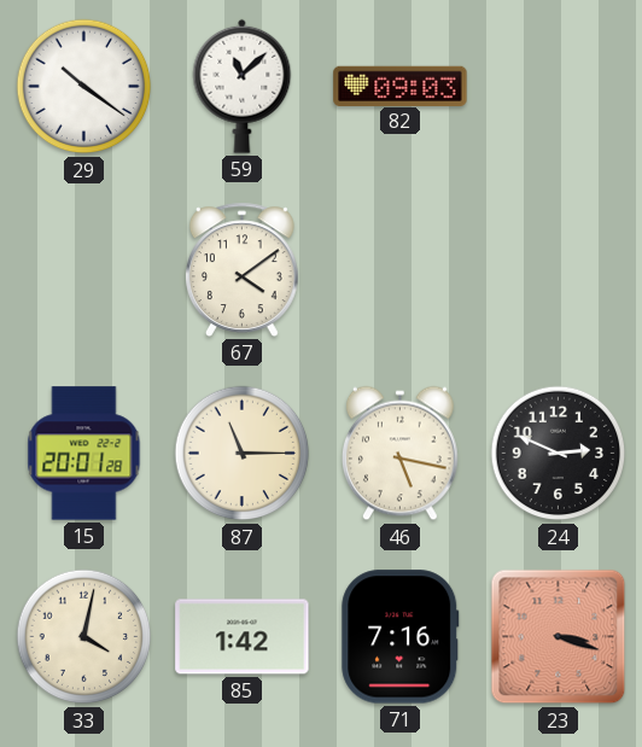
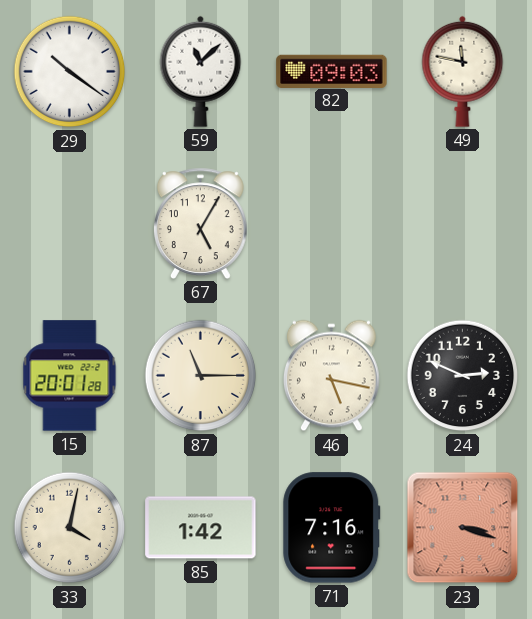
49: none -> 11:47
67: 4:09 -> 5:05
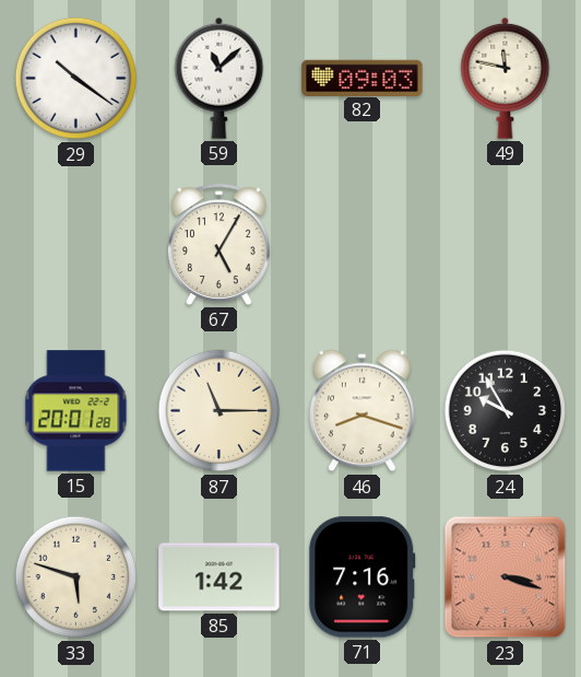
46: 5:17 -> 8:18
24: 2:49 -> 9:55
33: 4:02 -> 5:48
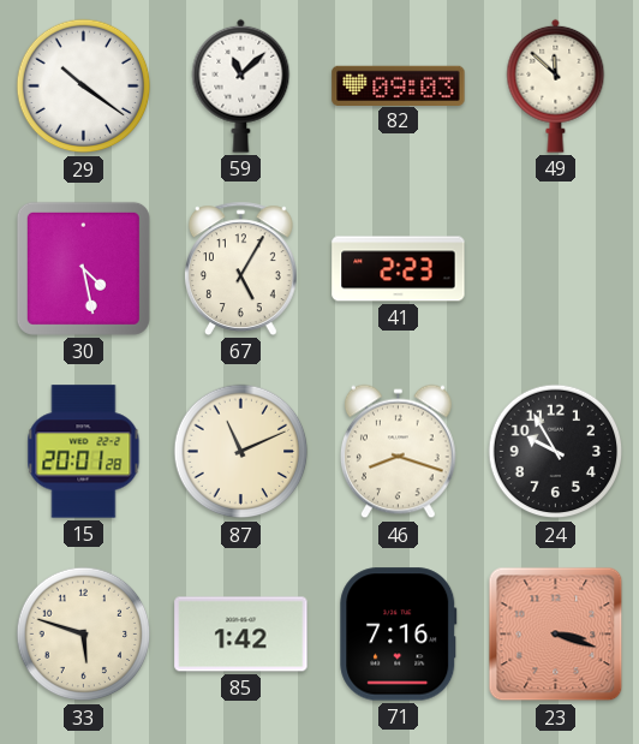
49: 11:47 -> 11:52
30: none -> 4:28
41: none -> 2:23
87: 11:15 -> 11:11
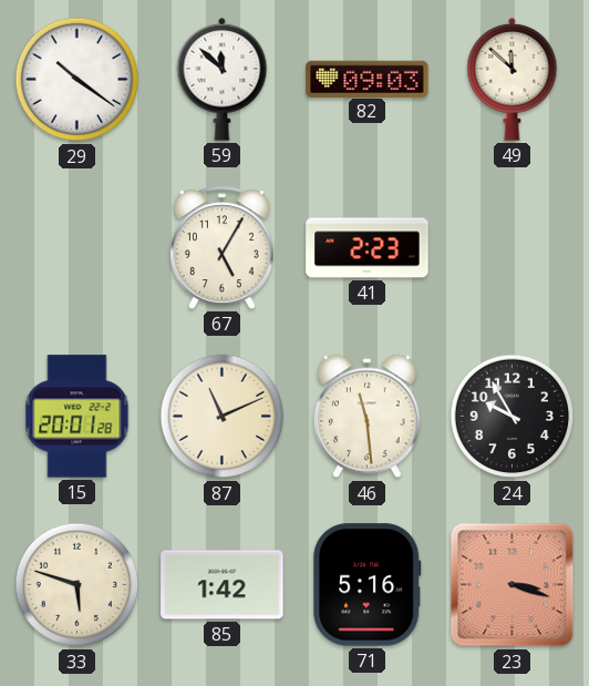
59: 11:08 -> 11:52
30: 4:28 -> none
46: 8:18 -> 11:29
71: 7:16 -> 5:16
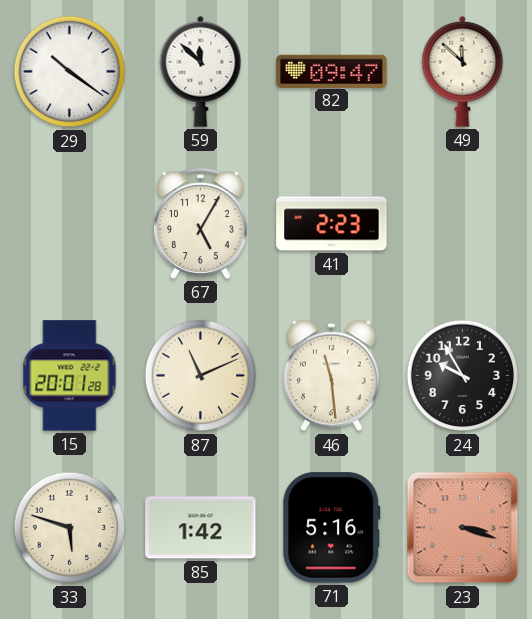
82: 09:03 -> 09:47
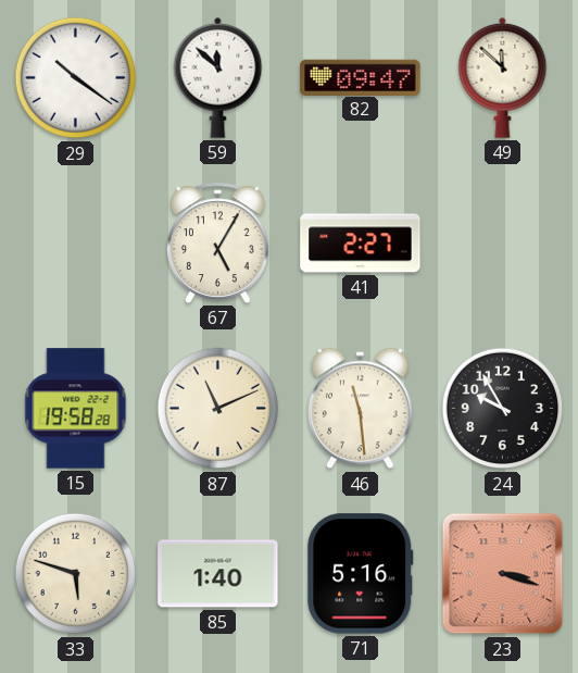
41: 2:23 -> 2:27
15: 20:01 -> 19:58
85: 1:42 -> 1:40
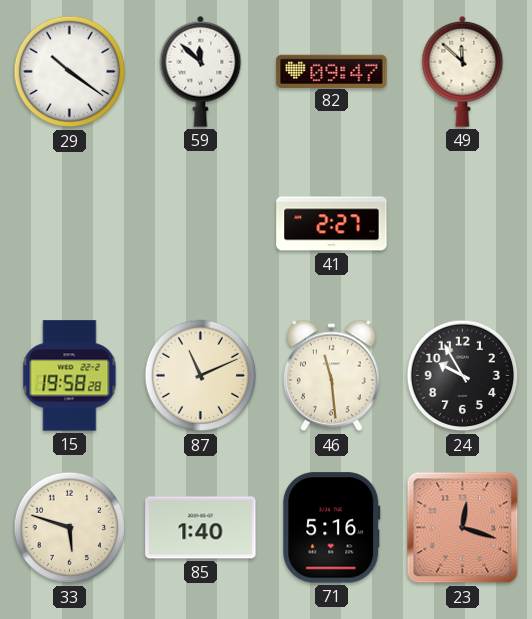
67: 5:05 -> none
23: 3:18 -> 12:18
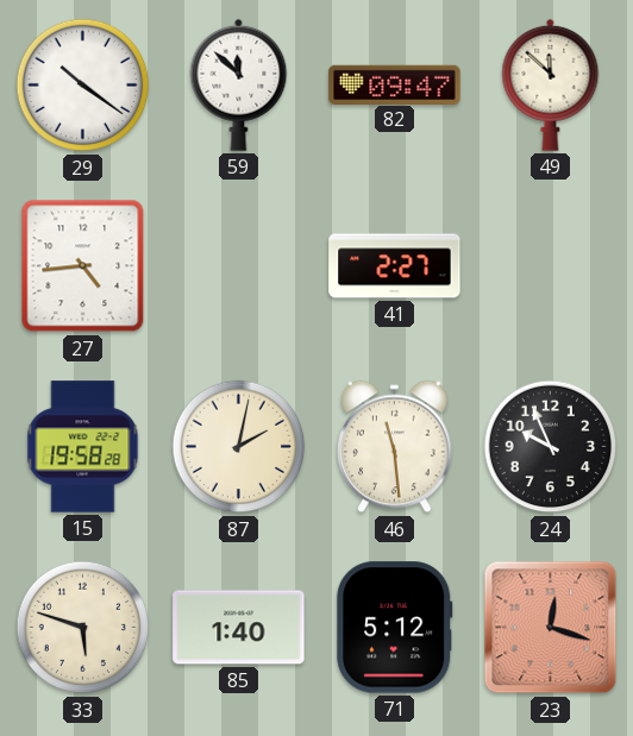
27: none -> 4:44
87: 11:11 -> 2:02
24: 9:55 -> 9:56
71: 5:16 -> 5:12
